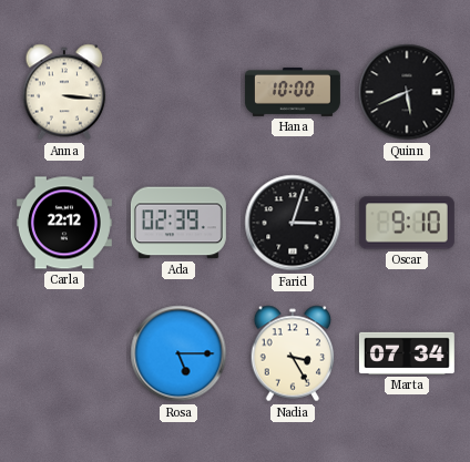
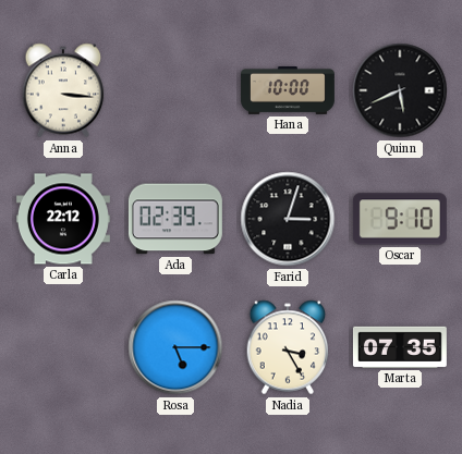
Marta: 07:34 -> 07:35
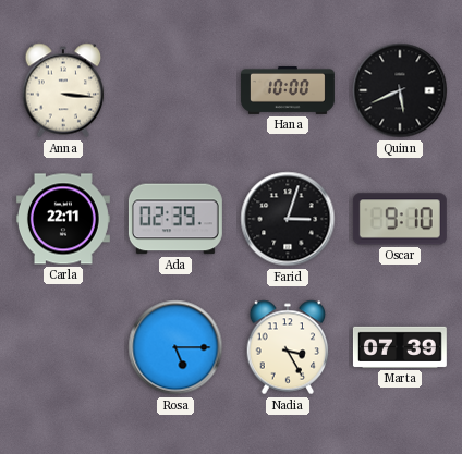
Carla: 22:12 -> 22:11
Marta: 07:35 -> 07:39
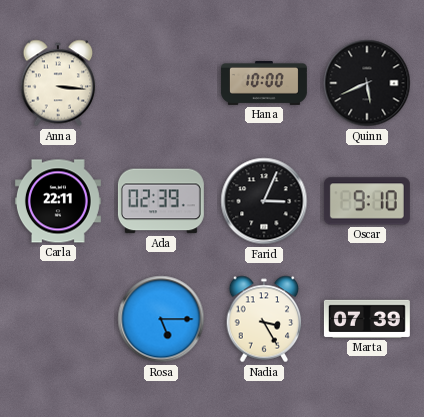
Farid: 3:03 -> 3:04
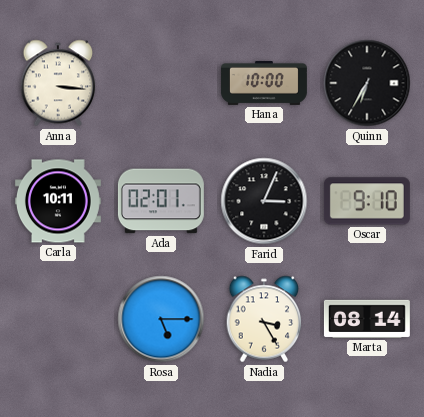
Quinn: 5:41 -> 6:35
Carla: 22:11 -> 10:11
Ada: 02:39 -> 02:01
Marta: 07:39 -> 08:14
